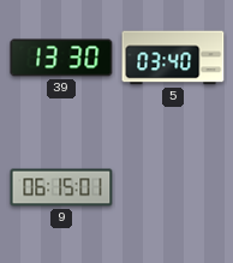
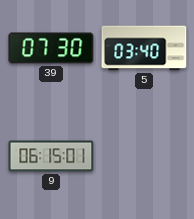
39: 13:30 -> 07:30
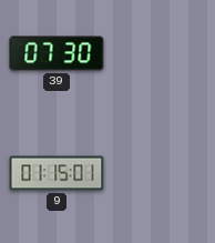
5: 03:40 -> none
9: 06:15 -> 01:15
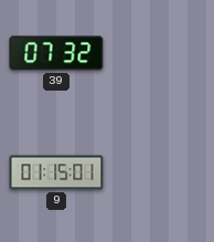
39: 07:30 -> 07:32
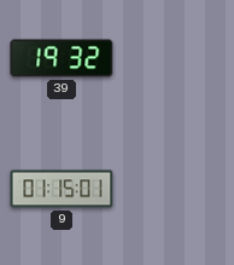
39: 07:32 -> 19:32
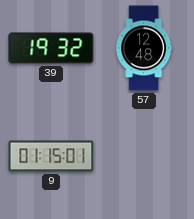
57: none -> 12:48
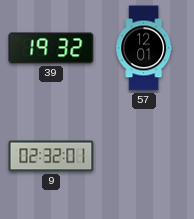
57: 12:48 -> 12:01
9: 01:15 -> 02:32
